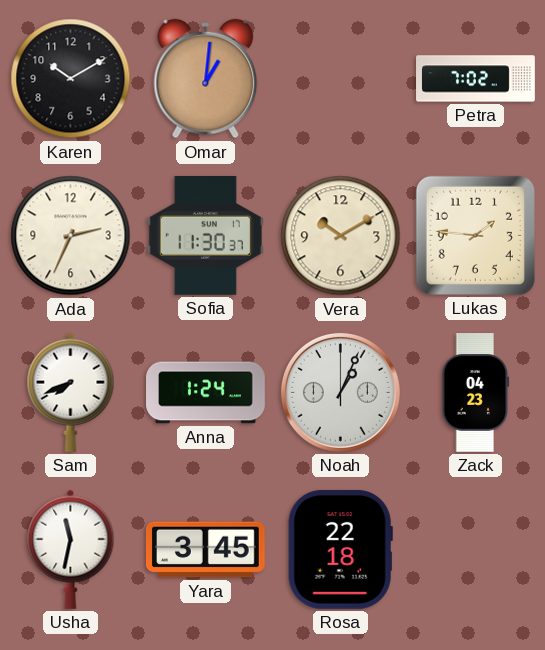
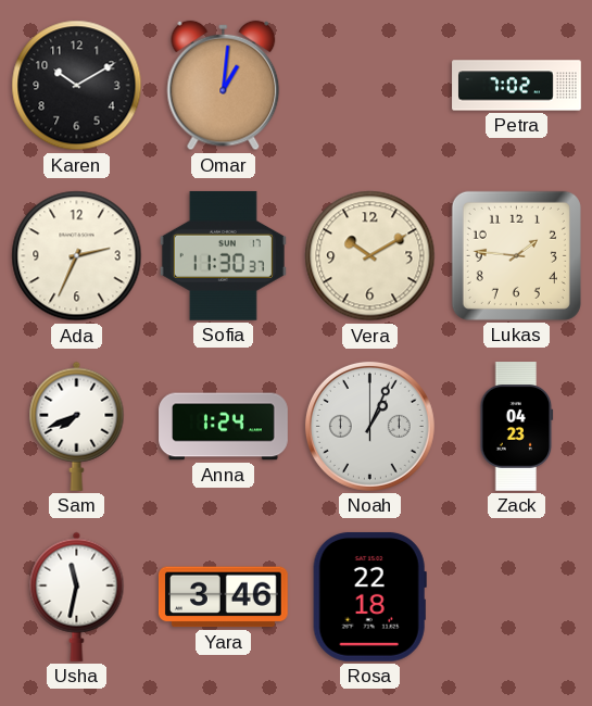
Yara: 3:45 -> 3:46
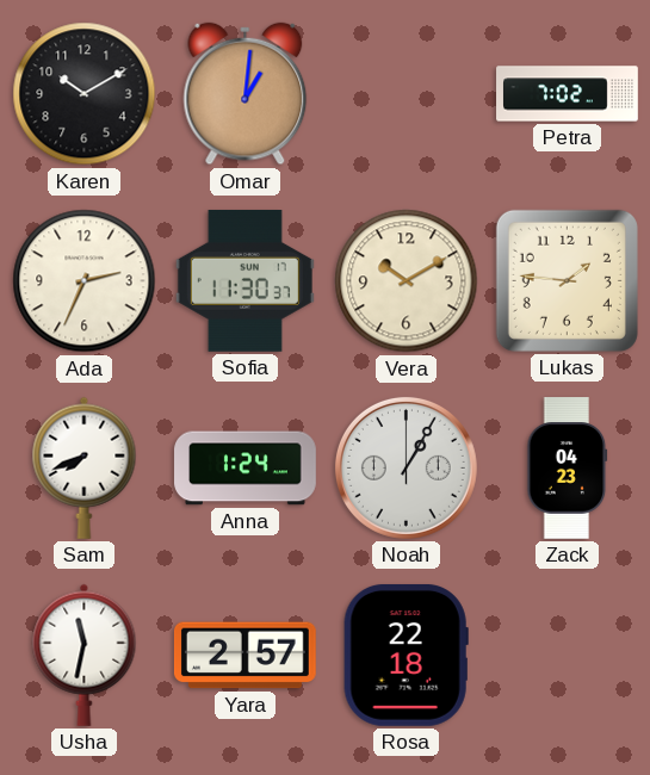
Noah: 1:04 -> 1:05
Yara: 3:46 -> 2:57
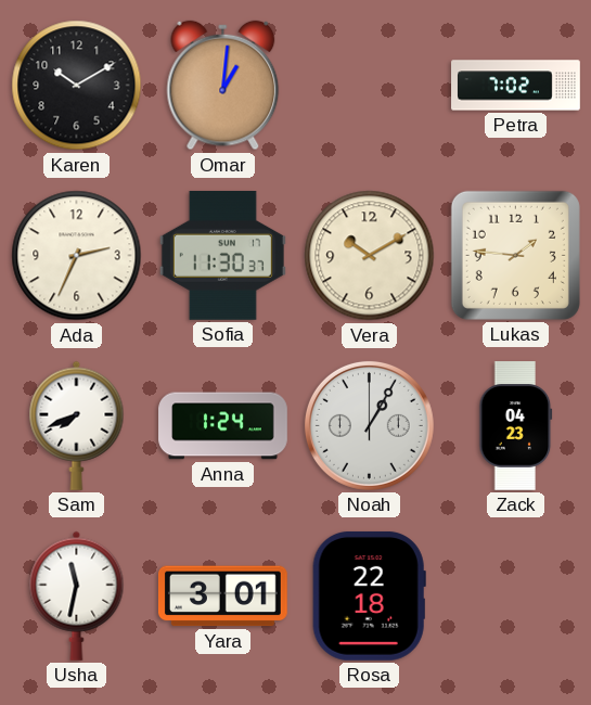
Yara: 2:57 -> 3:01
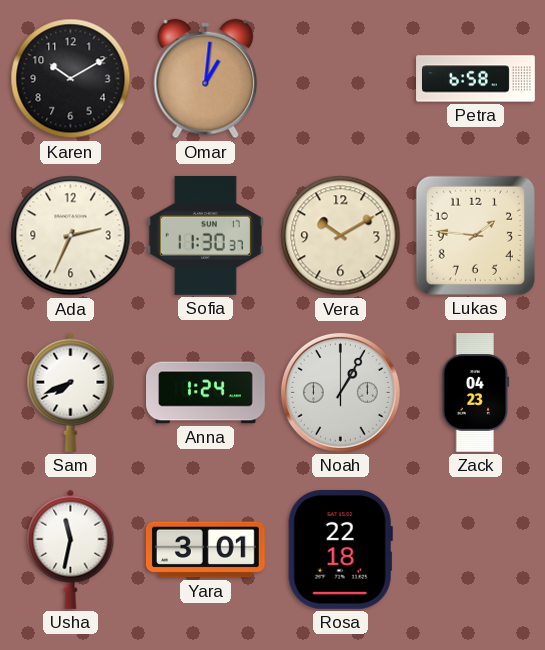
Petra: 7:02 -> 6:58
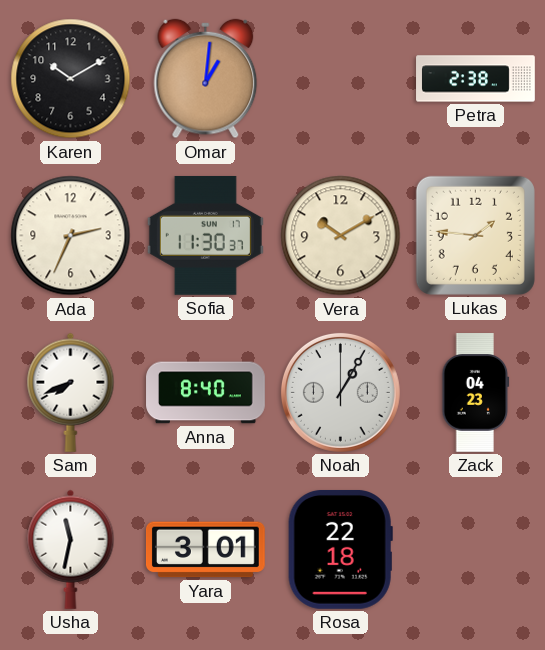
Petra: 6:58 -> 2:38
Anna: 1:24 -> 8:40
